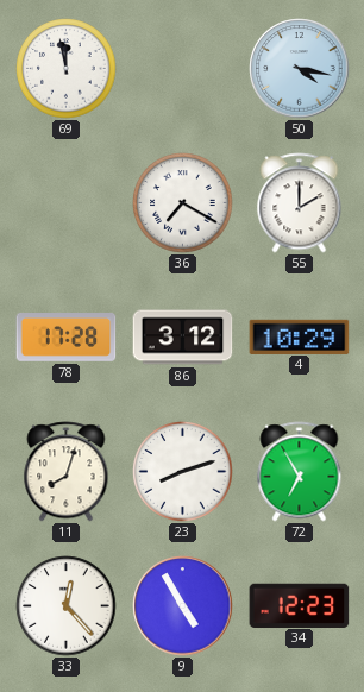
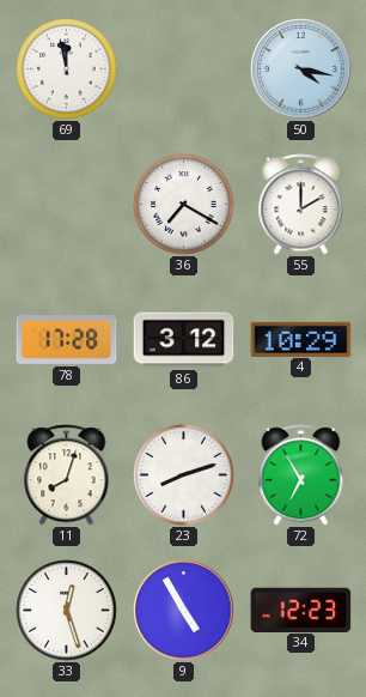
33: 12:23 -> 12:27
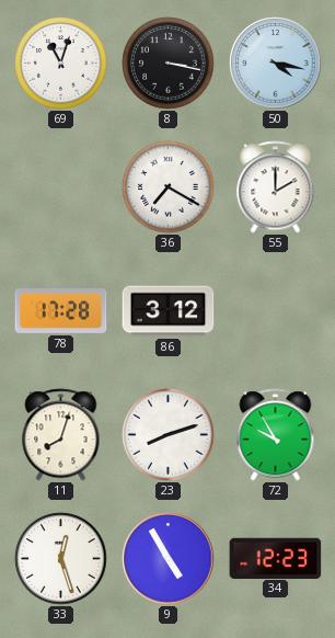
69: 11:58 -> 11:03
8: none -> 3:17
4: 10:29 -> none
72: 6:55 -> 9:55
